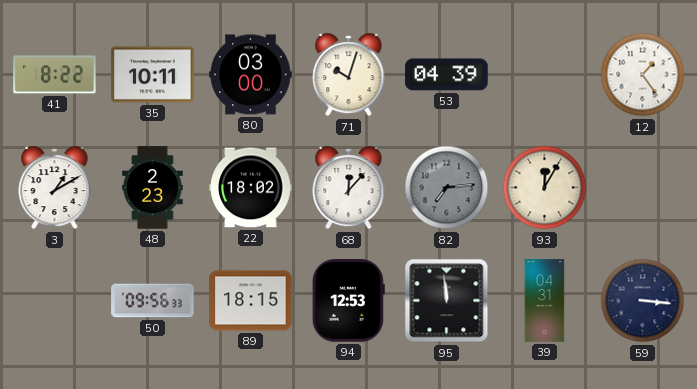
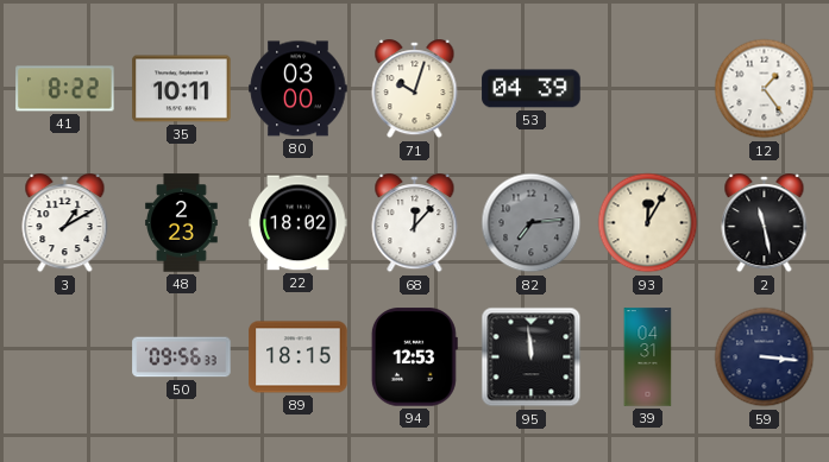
2: none -> 11:28
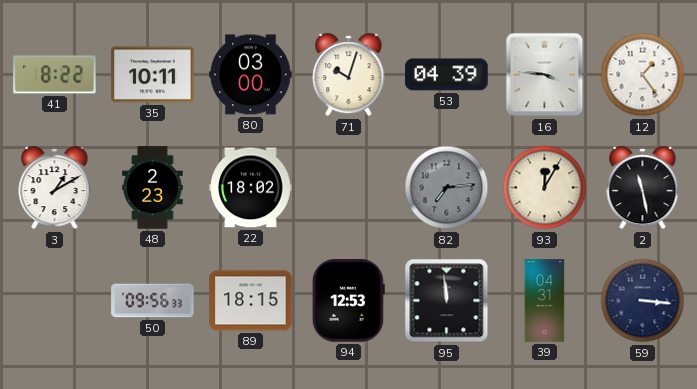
16: none -> 3:46
68: 12:07 -> none
